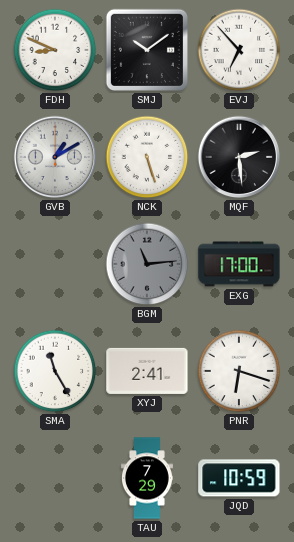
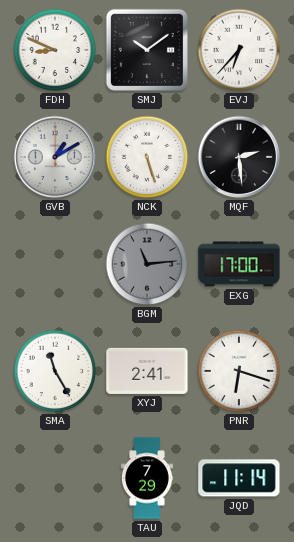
EVJ: 6:53 -> 6:37
JQD: 10:59 -> 11:14
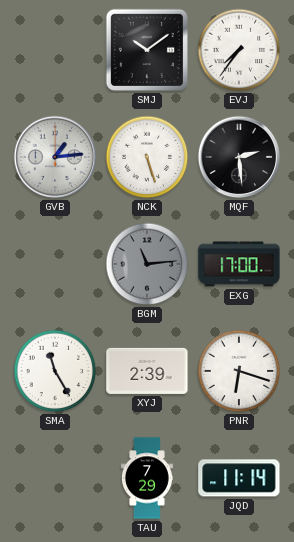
FDH: 8:49 -> none
EVJ: 6:37 -> 7:36
GVB: 1:10 -> 1:14
XYJ: 2:41 -> 2:39
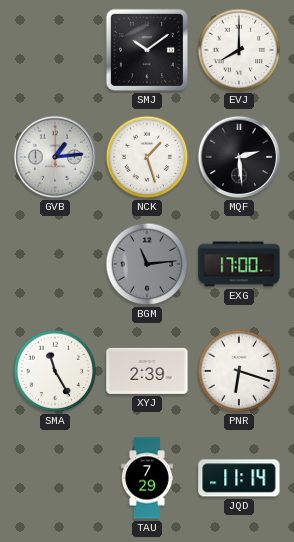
EVJ: 7:36 -> 8:00
NCK: 5:27 -> 1:27
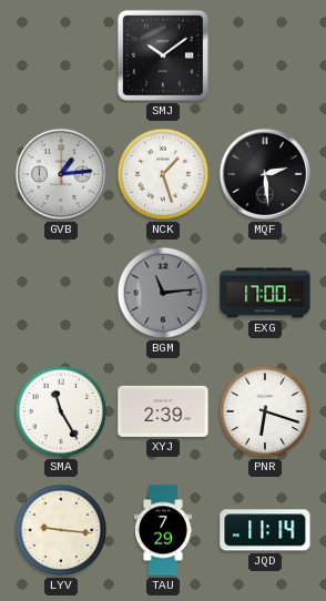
EVJ: 8:00 -> none
LYV: none -> 9:16
